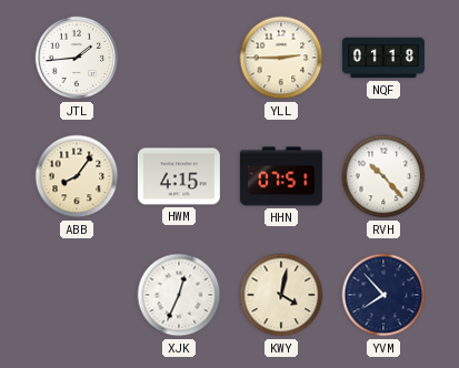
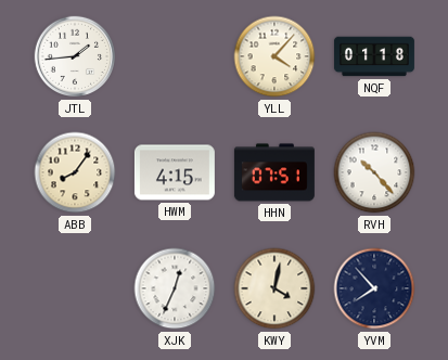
YLL: 2:45 -> 4:07
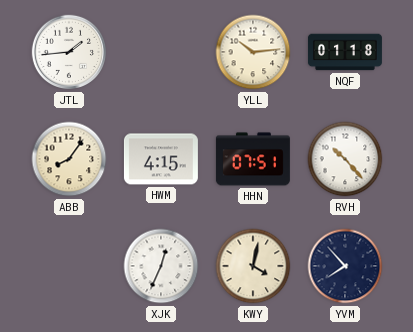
YLL: 4:07 -> 10:14
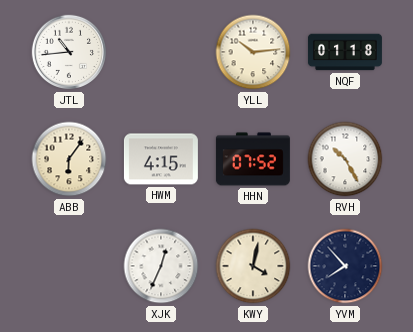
JTL: 1:44 -> 10:44
ABB: 8:06 -> 6:06
HHN: 07:51 -> 07:52
RVH: 10:23 -> 10:25
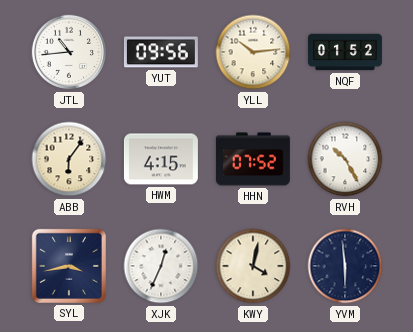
YUT: none -> 09:56
NQF: 01:18 -> 01:52
SYL: none -> 3:43
YVM: 7:53 -> 5:59
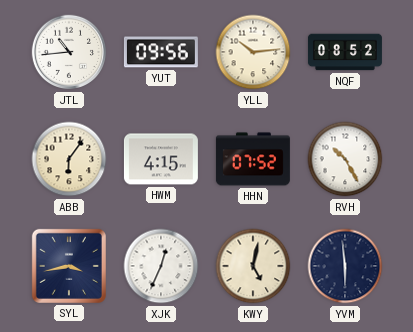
NQF: 01:52 -> 08:52
KWY: 4:02 -> 5:02
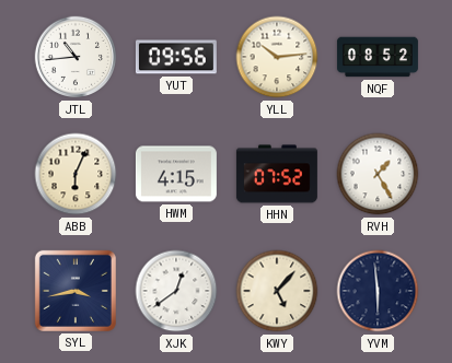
ABB: 6:06 -> 6:04
RVH: 10:25 -> 1:25
XJK: 12:34 -> 12:39
KWY: 5:02 -> 5:07
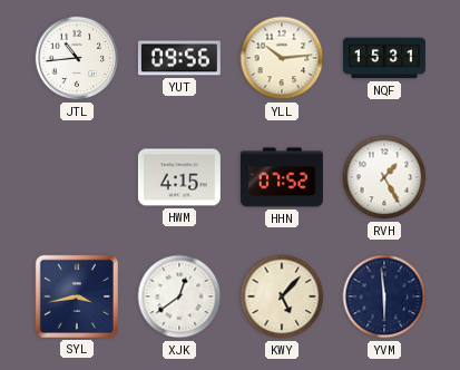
NQF: 08:52 -> 15:31
ABB: 6:04 -> none
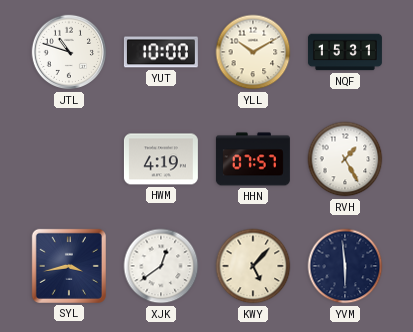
JTL: 10:44 -> 10:48
YUT: 09:56 -> 10:00
YLL: 10:14 -> 10:10
HWM: 4:15 -> 4:19
HHN: 07:52 -> 07:57
